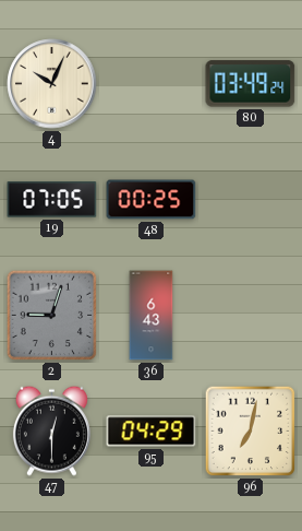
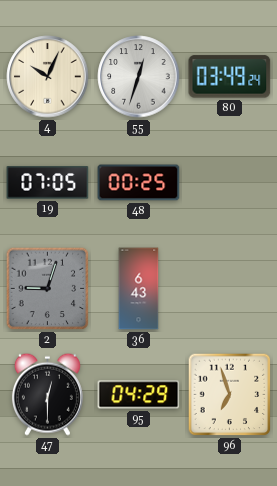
55: none -> 12:33
96: 7:02 -> 6:57
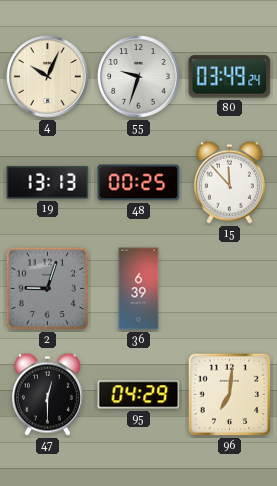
55: 12:33 -> 9:33
19: 07:05 -> 13:13
15: none -> 11:53
36: 6:43 -> 6:39
96: 6:57 -> 7:01
